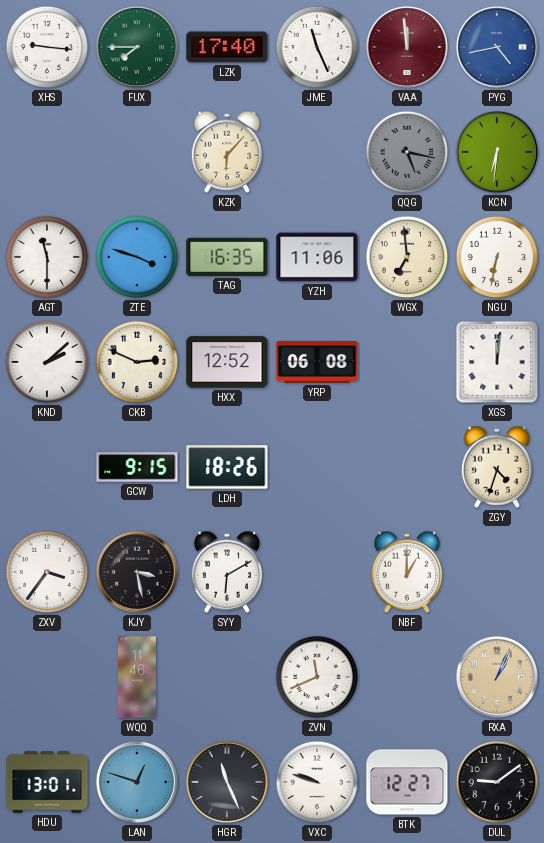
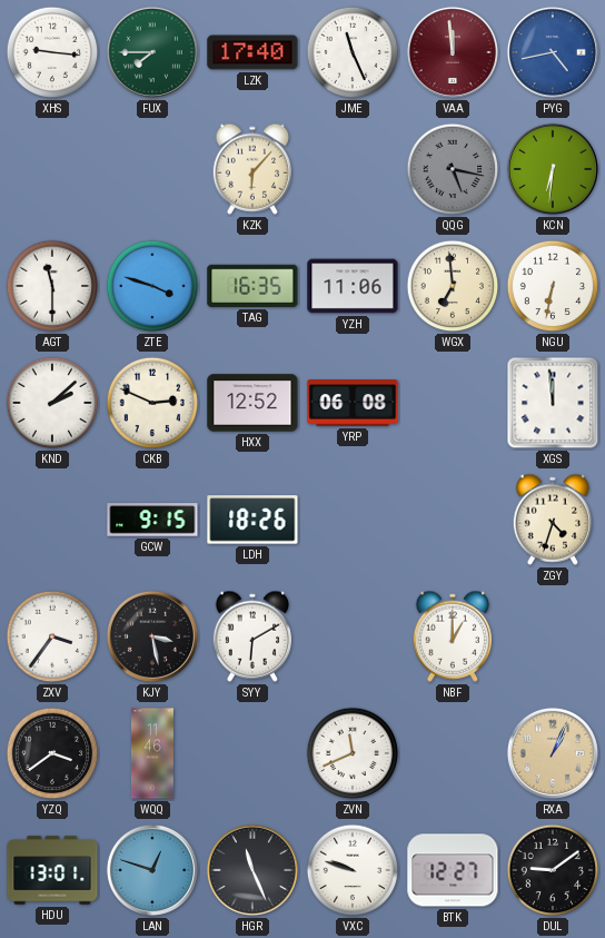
XGS: 12:01 -> 11:59
YZQ: none -> 3:39
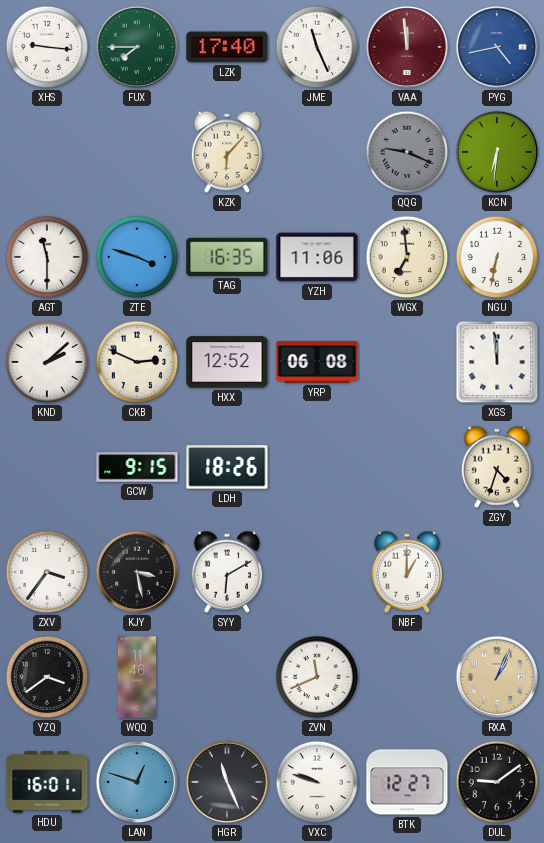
QQG: 5:17 -> 9:19
HDU: 13:01 -> 16:01
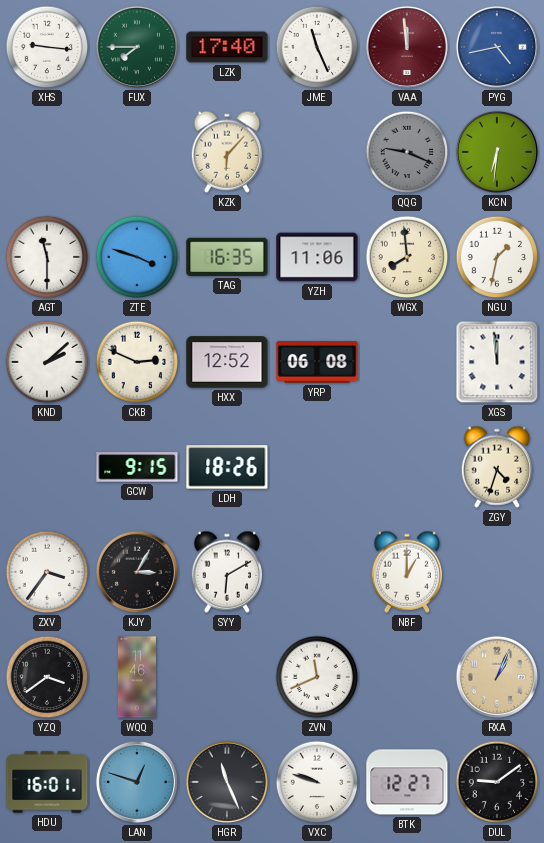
WGX: 6:59 -> 7:59
NGU: 6:32 -> 1:32
KJY: 3:28 -> 3:05
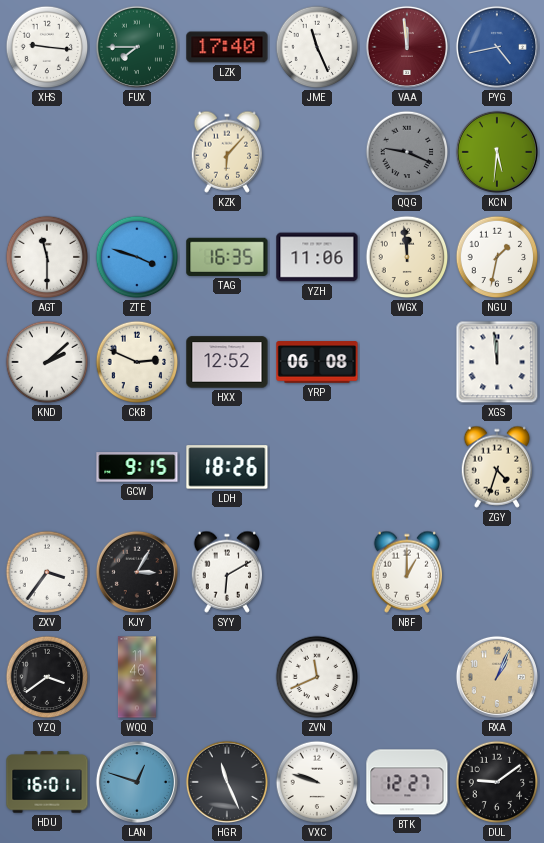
KCN: 6:31 -> 5:31
WGX: 7:59 -> 11:59
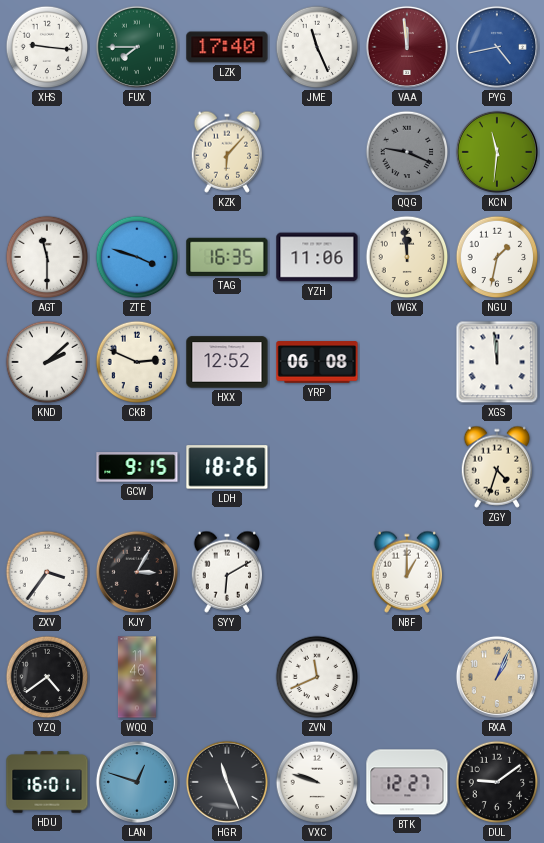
KCN: 5:31 -> 11:31
YZQ: 3:39 -> 4:39
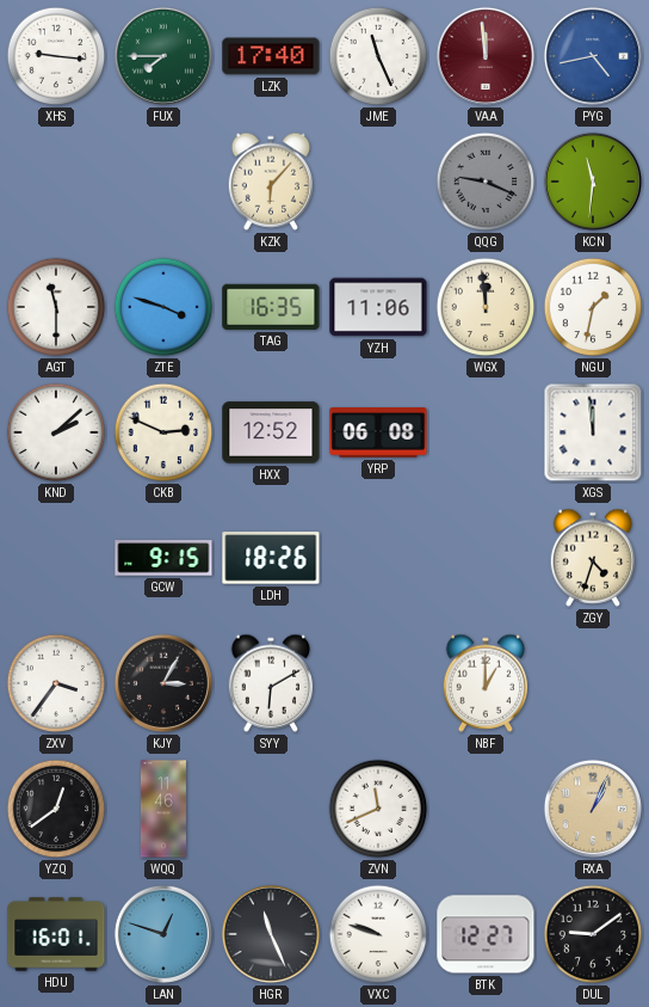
YZQ: 4:39 -> 12:39
